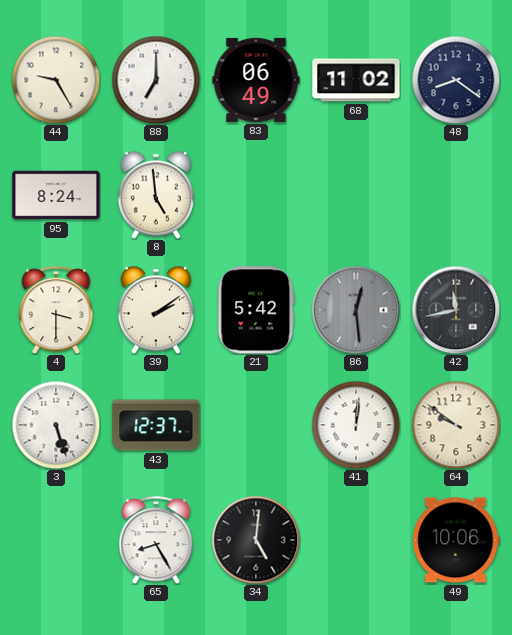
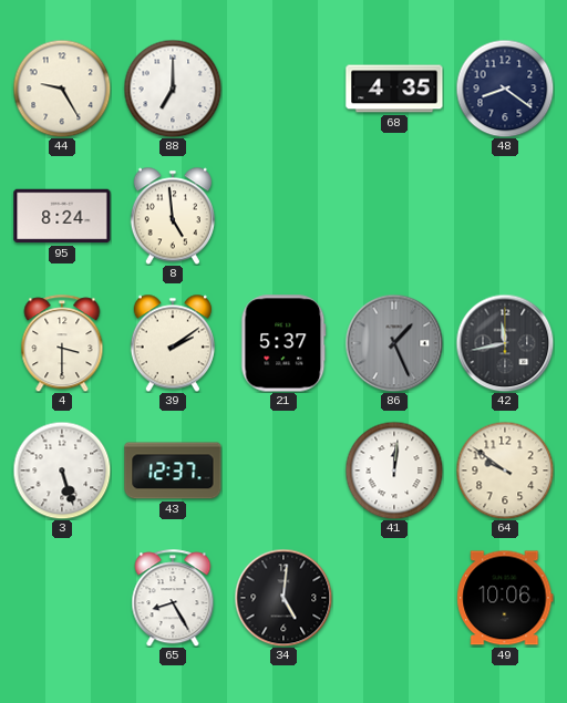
83: 06:49 -> none
68: 11:02 -> 4:35
21: 5:42 -> 5:37
86: 12:29 -> 1:26
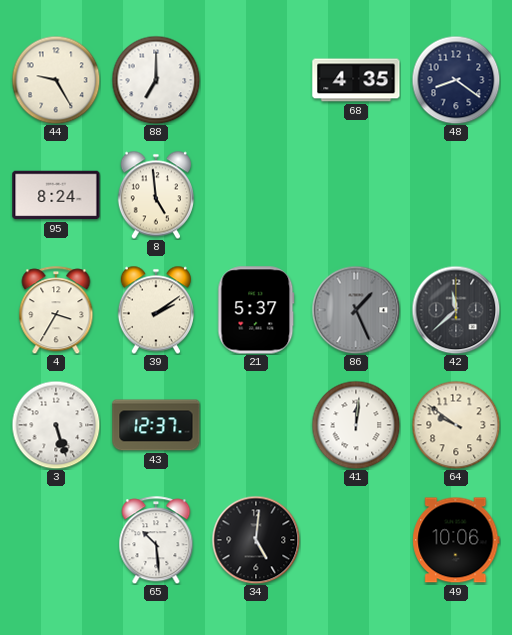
4: 3:30 -> 3:35
42: 11:43 -> 11:38
65: 8:25 -> 10:29
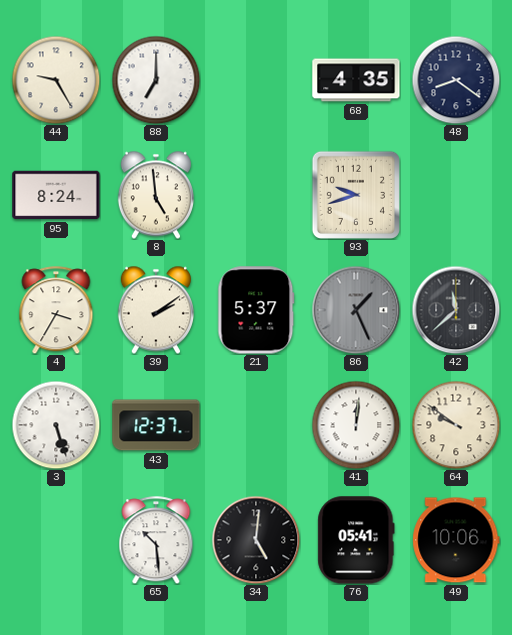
93: none -> 9:42
76: none -> 05:41
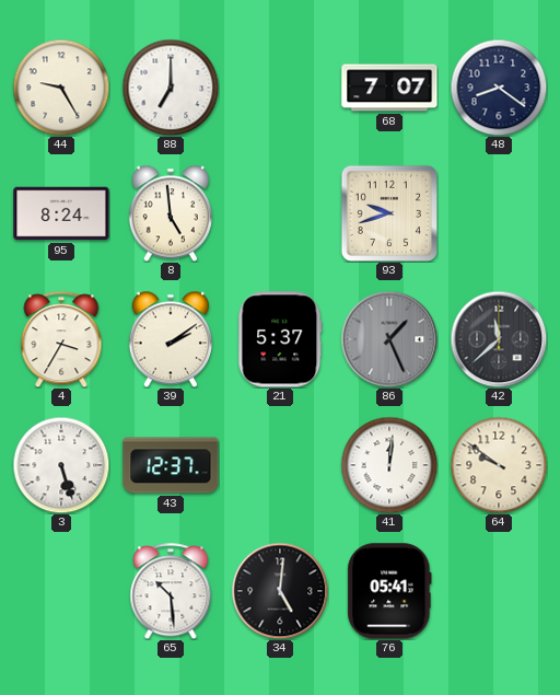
68: 4:35 -> 7:07
49: 10:06 -> none
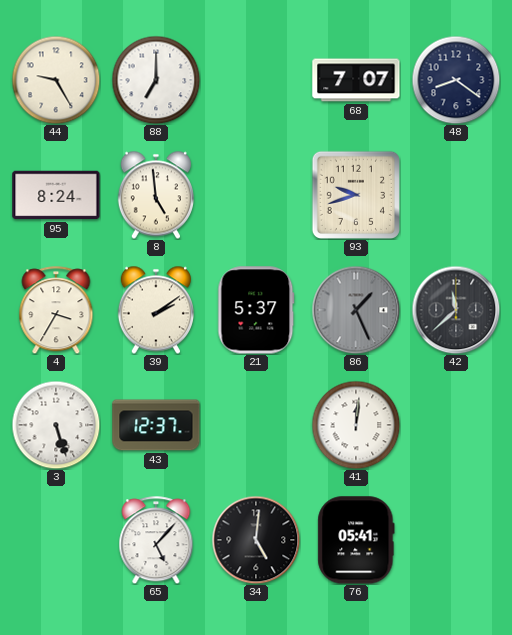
64: 9:51 -> none
65: 10:29 -> 5:07
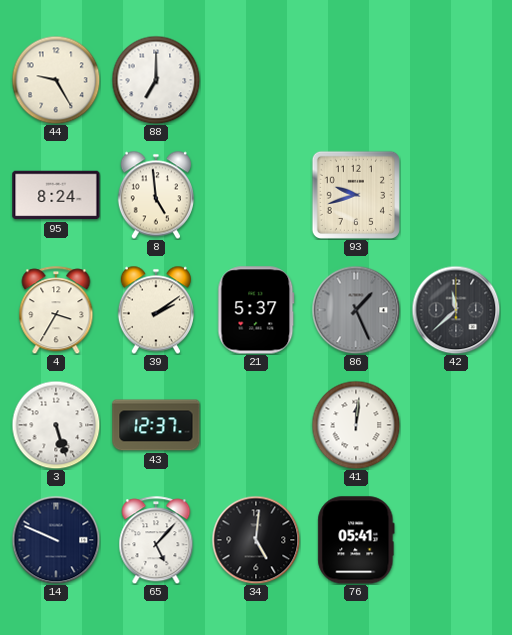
68: 7:07 -> none
48: 8:21 -> none
14: none -> 9:49
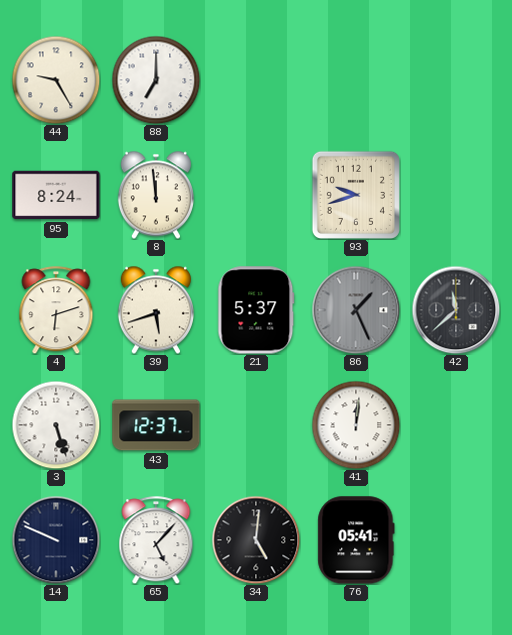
8: 4:59 -> 11:59
4: 3:35 -> 6:12
39: 2:09 -> 5:42
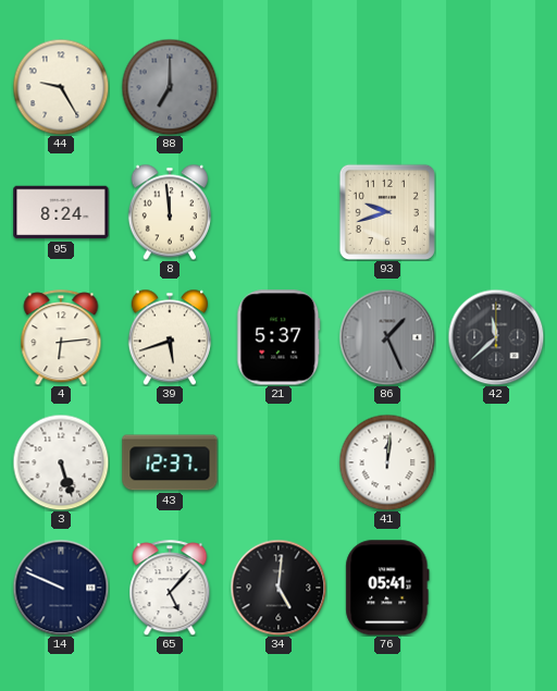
88 dial: white -> grey
4: 6:12 -> 6:14
